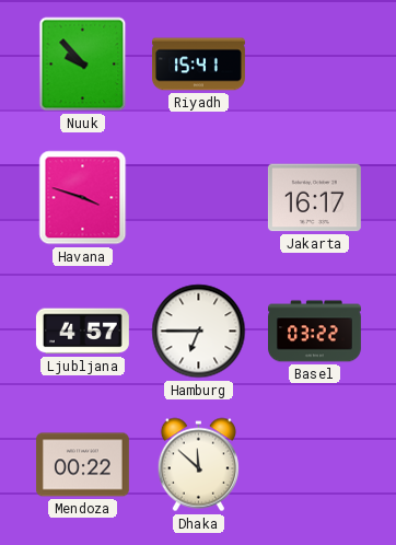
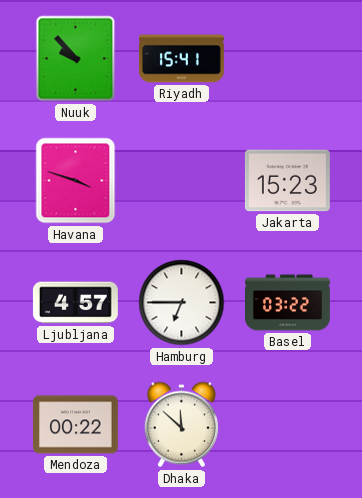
Jakarta: 16:17 -> 15:23
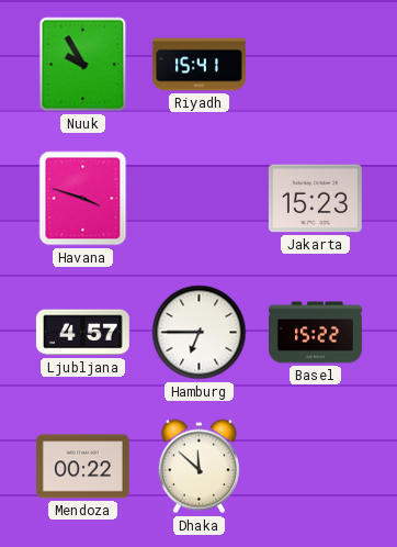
Nuuk: 9:53 -> 9:55
Basel: 03:22 -> 15:22
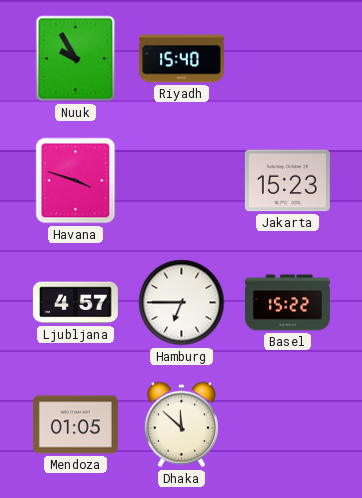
Riyadh: 15:41 -> 15:40
Mendoza: 00:22 -> 01:05
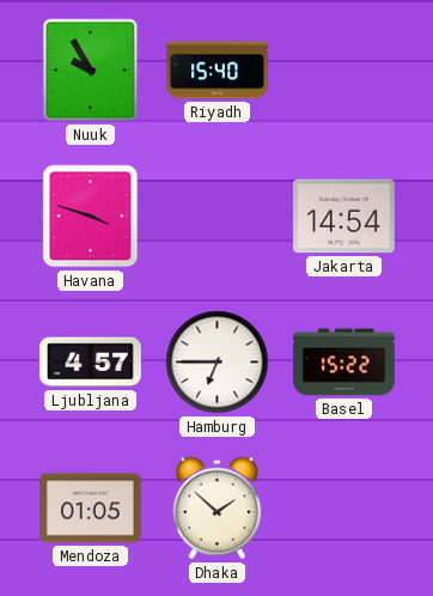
Jakarta: 15:23 -> 14:54
Dhaka: 11:52 -> 1:52
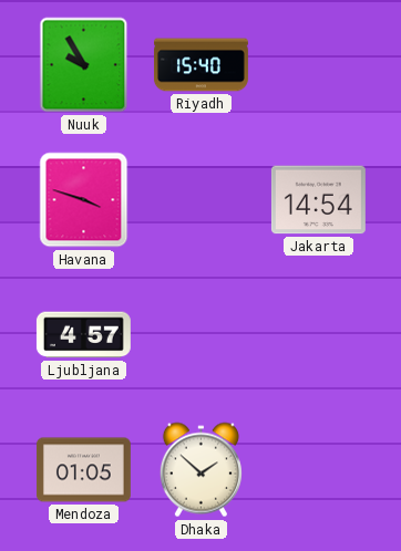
Hamburg: 6:45 -> none
Basel: 15:22 -> none
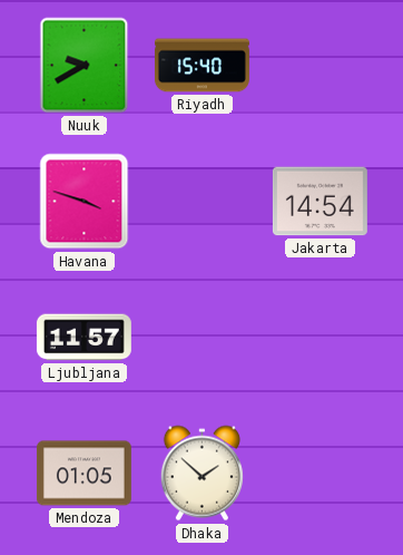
Nuuk: 9:55 -> 9:40
Ljubljana: 4:57 -> 11:57
